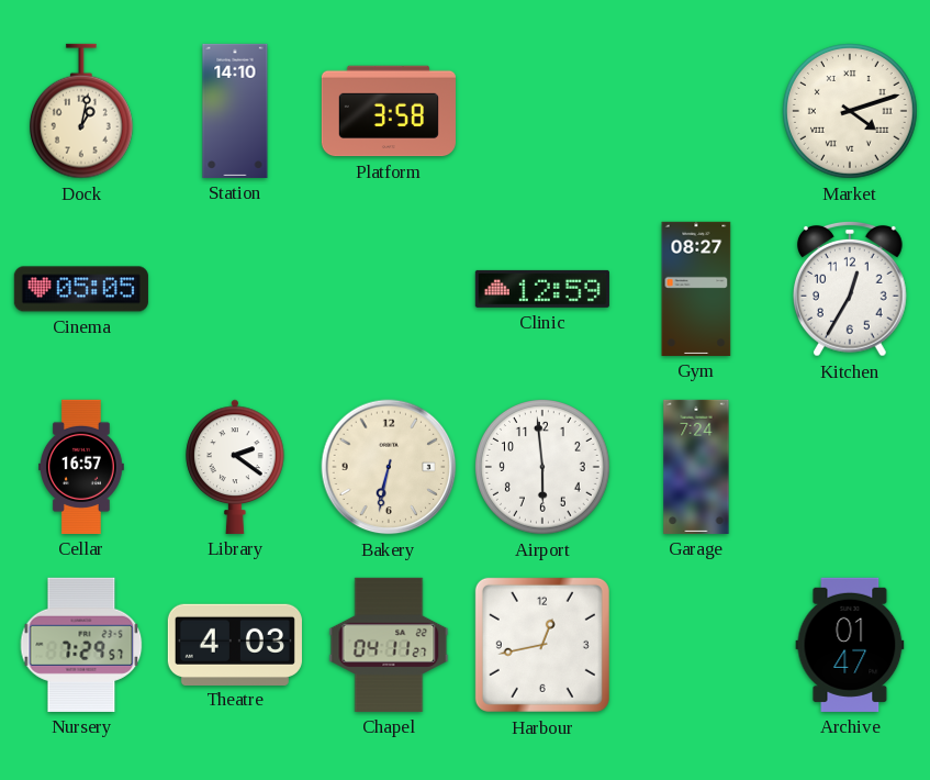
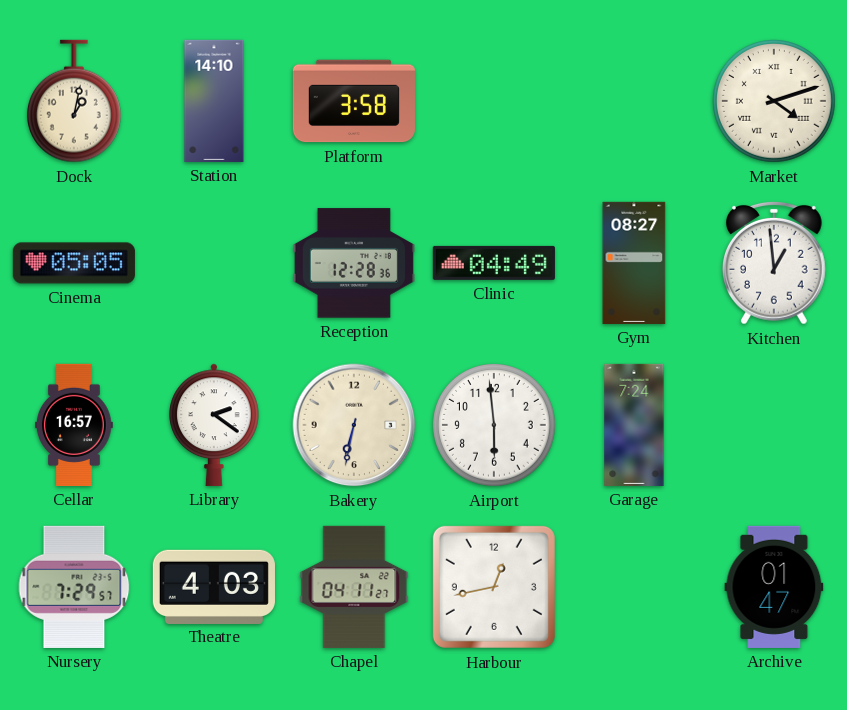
Reception: none -> 12:28
Clinic: 12:59 -> 04:49
Kitchen: 12:35 -> 12:59
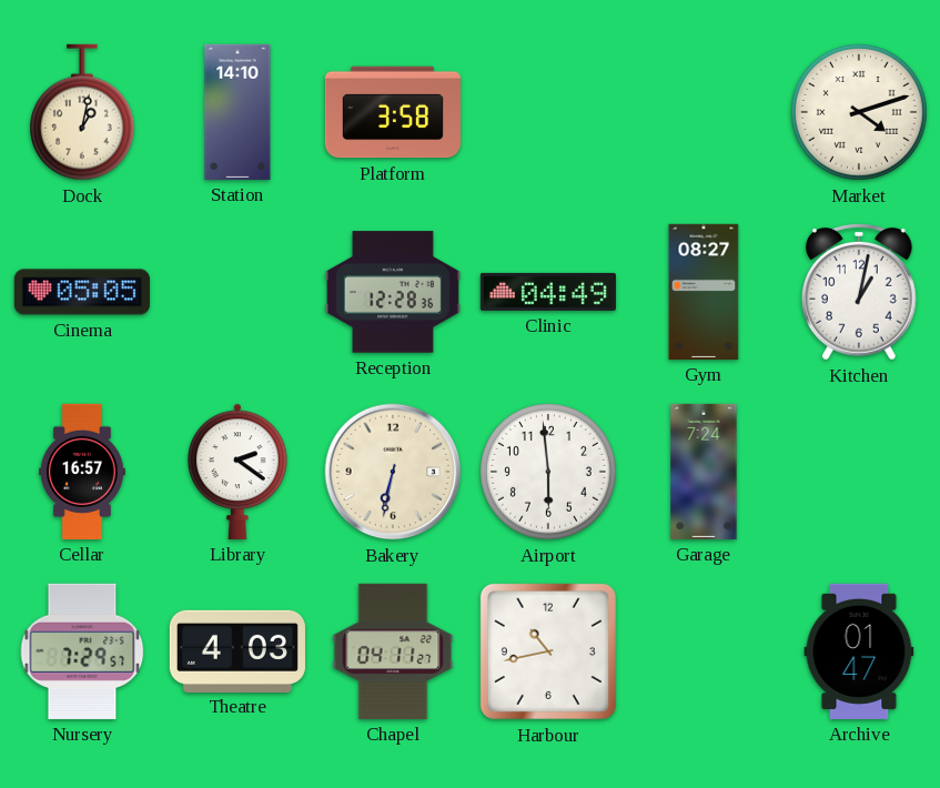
Kitchen: 12:59 -> 1:02
Harbour: 12:43 -> 10:43
